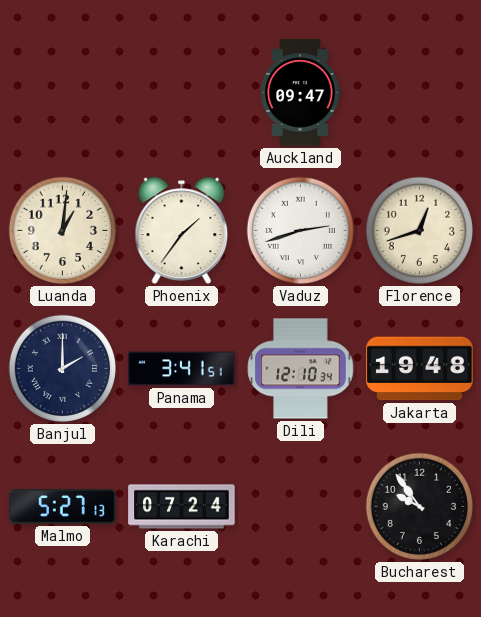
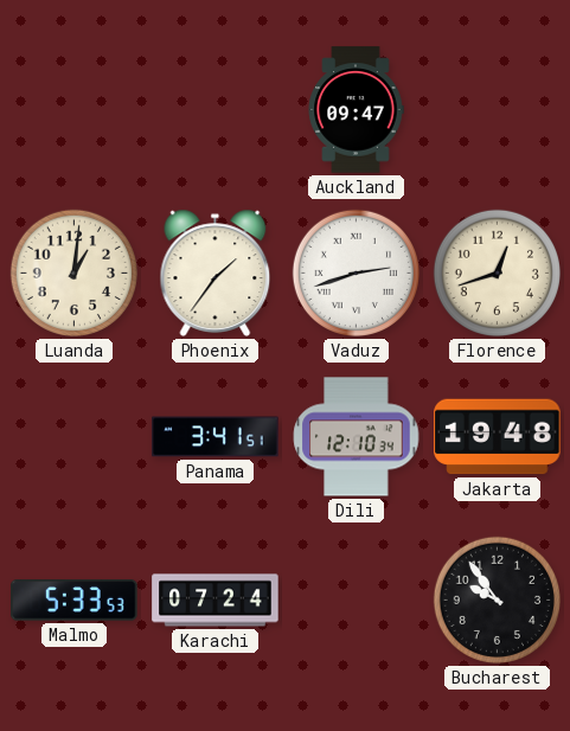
Banjul: 2:00 -> none
Malmo: 5:27 -> 5:33
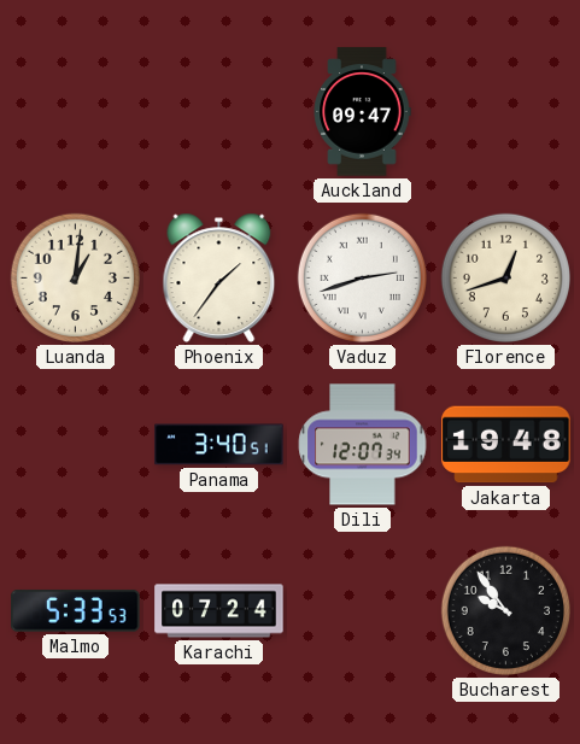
Panama: 3:41 -> 3:40
Dili: 12:10 -> 12:07
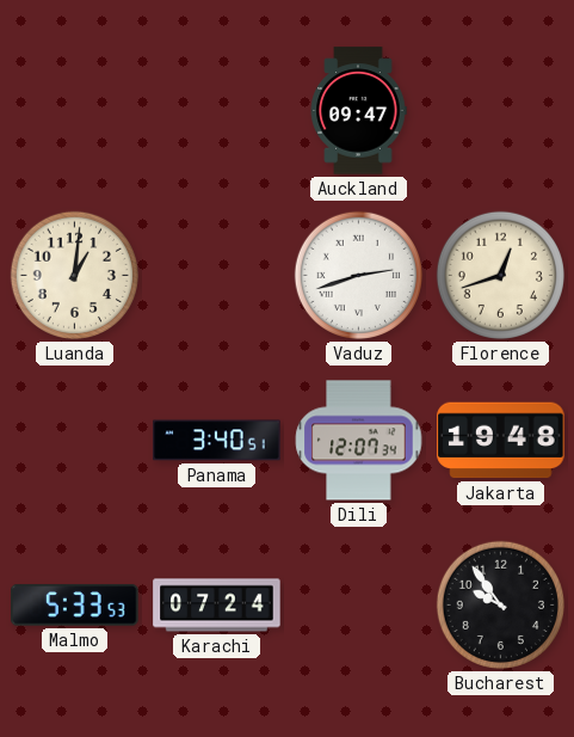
Phoenix: 1:36 -> none
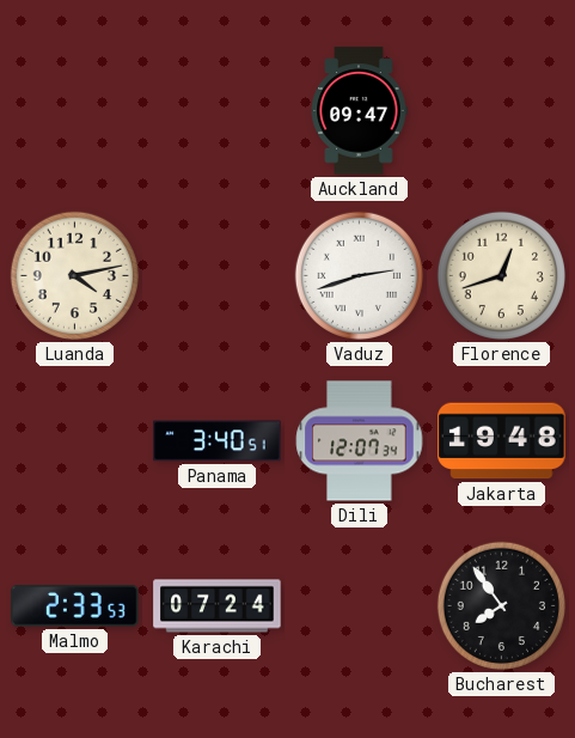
Luanda: 1:01 -> 4:13
Malmo: 5:33 -> 2:33
Bucharest: 9:54 -> 7:54
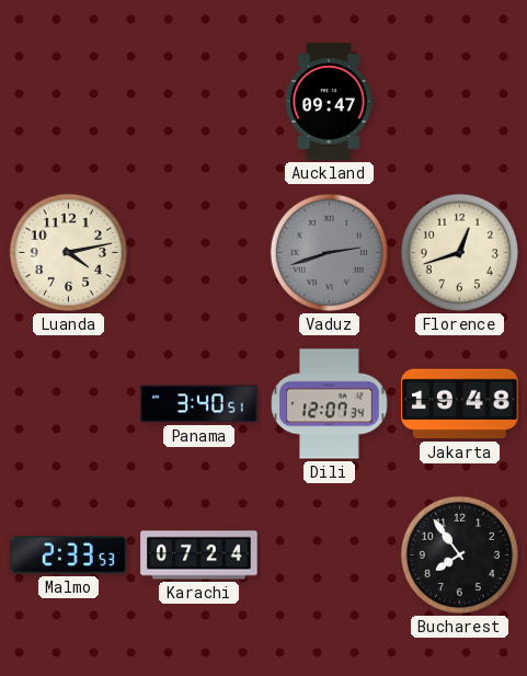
Vaduz dial: white -> grey
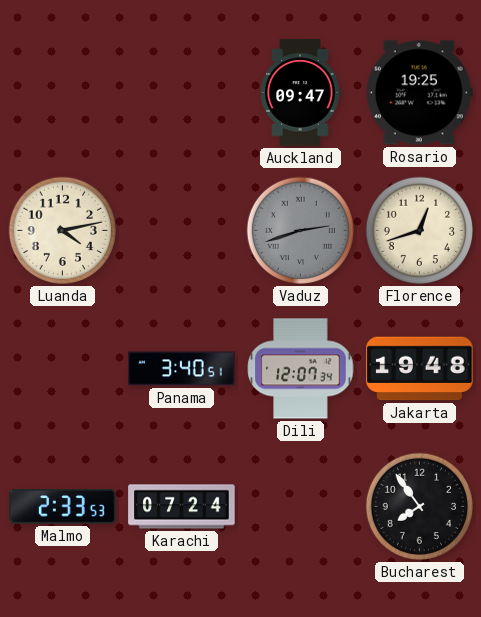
Rosario: none -> 19:25
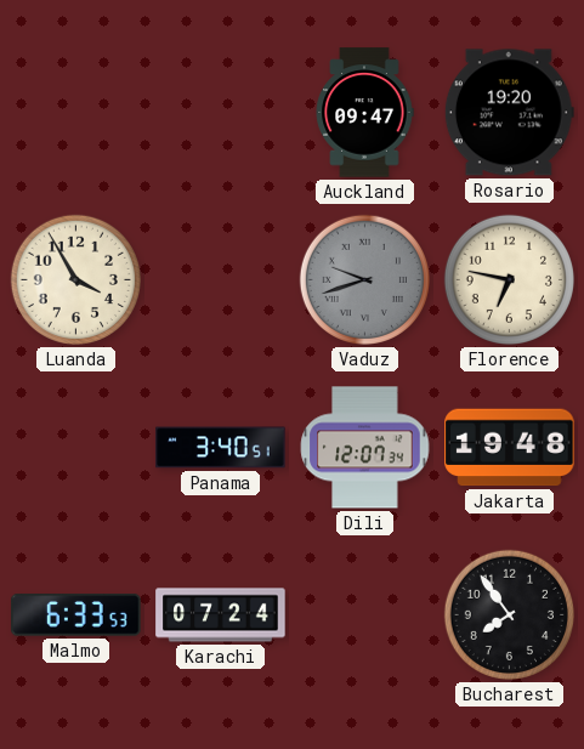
Rosario: 19:25 -> 19:20
Luanda: 4:13 -> 3:55
Vaduz: 2:42 -> 9:42
Florence: 12:42 -> 6:47
Malmo: 2:33 -> 6:33
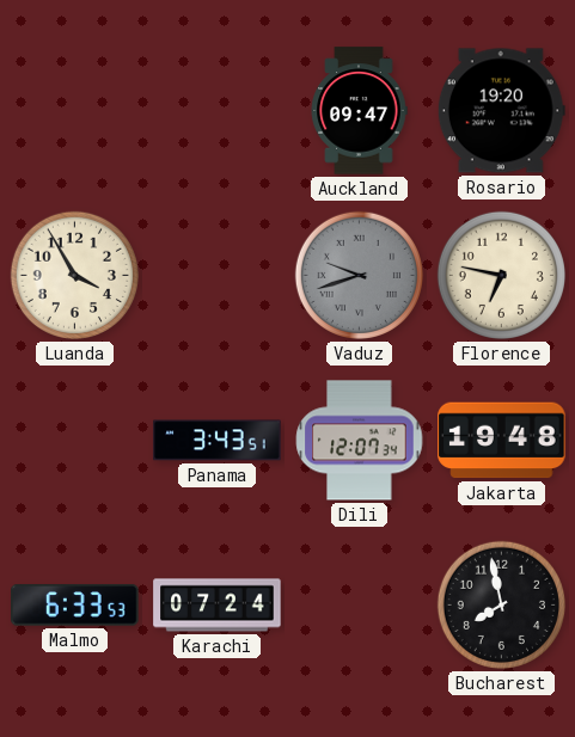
Panama: 3:40 -> 3:43
Bucharest: 7:54 -> 7:58
